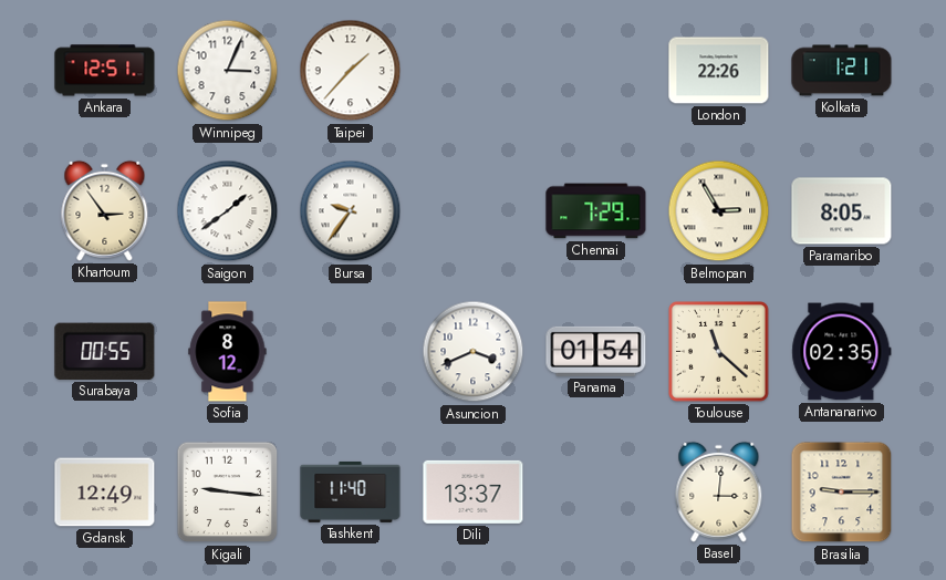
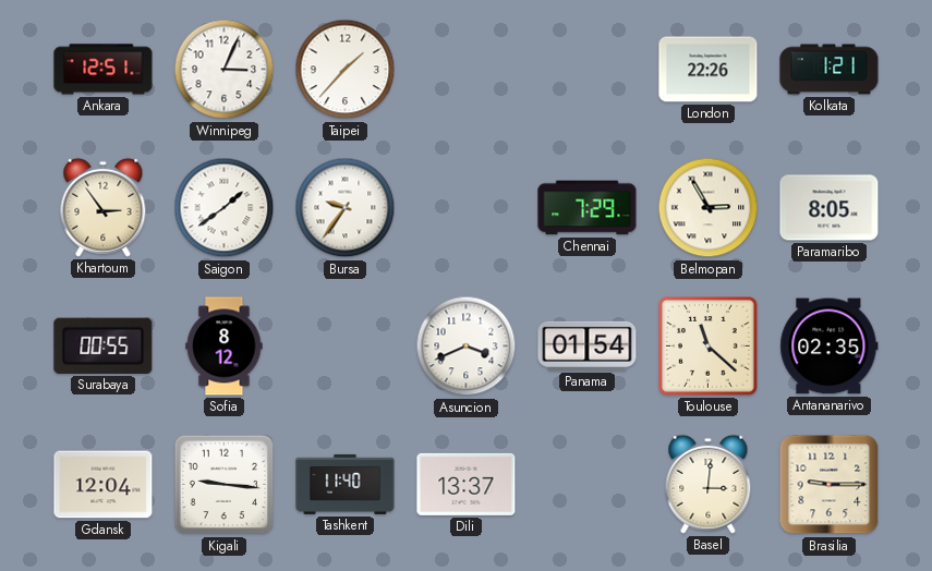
Gdansk: 12:49 -> 12:04
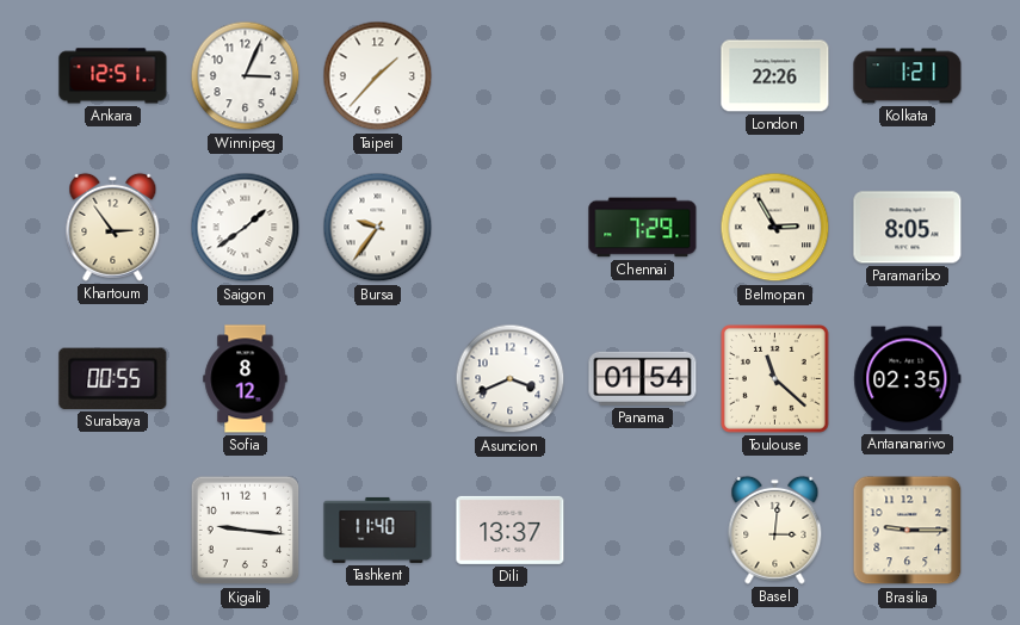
Gdansk: 12:04 -> none
